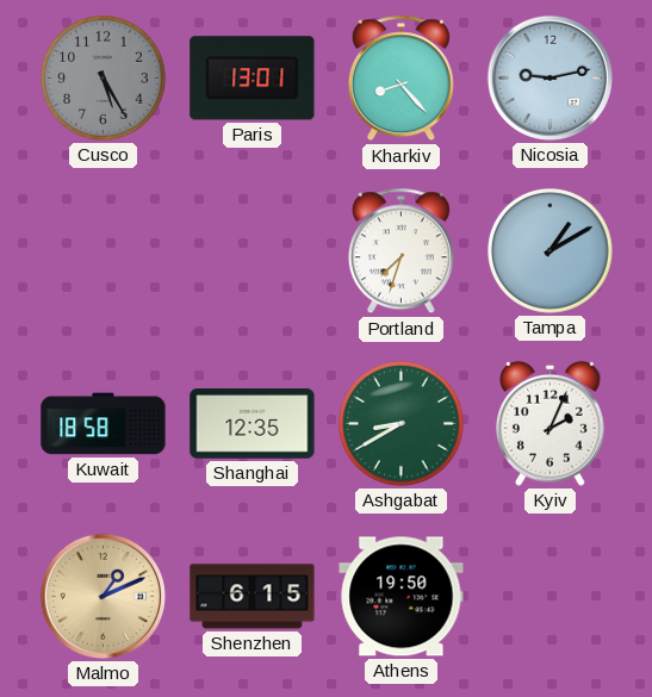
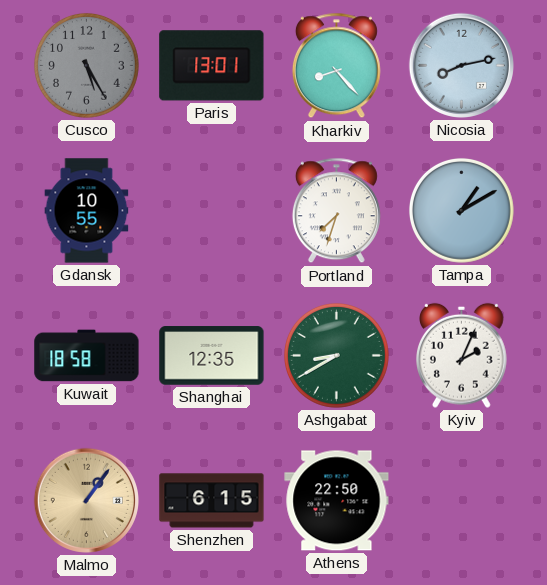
Nicosia: 9:13 -> 8:13
Gdansk: none -> 10:55
Malmo: 1:11 -> 1:06
Athens: 19:50 -> 22:50
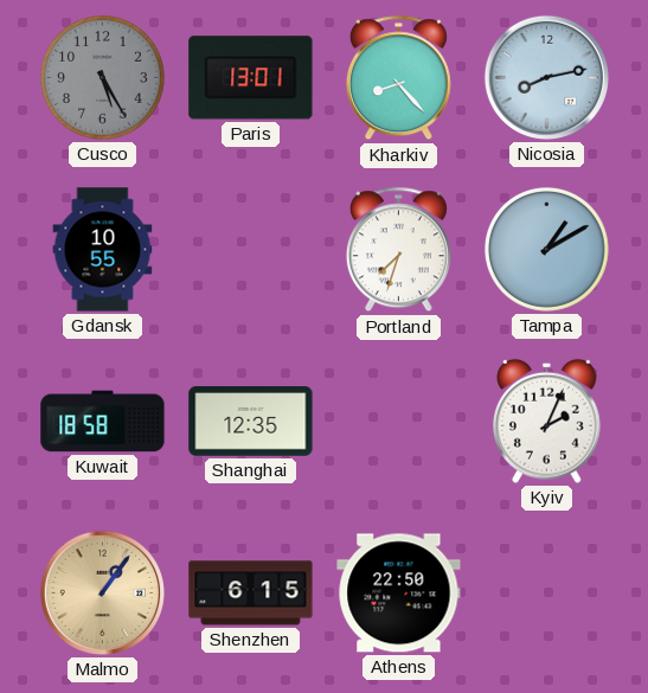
Ashgabat: 8:40 -> none
